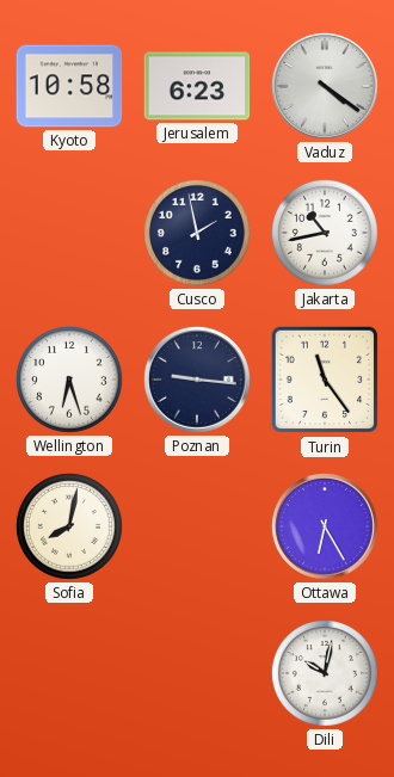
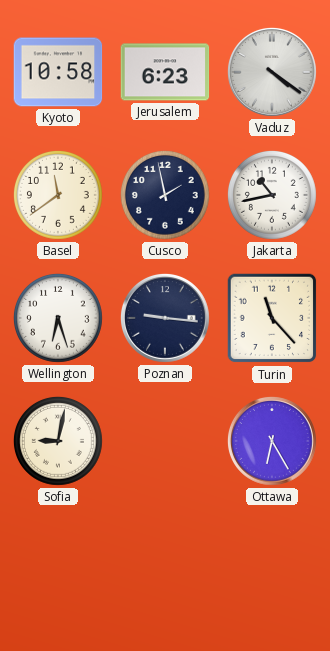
Basel: none -> 11:39
Turin: 11:24 -> 11:23
Sofia: 8:02 -> 9:02
Dili: 10:02 -> none
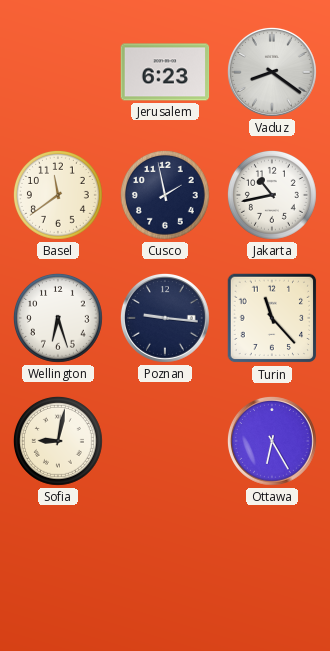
Kyoto: 10:58 -> none
Vaduz: 4:21 -> 8:21
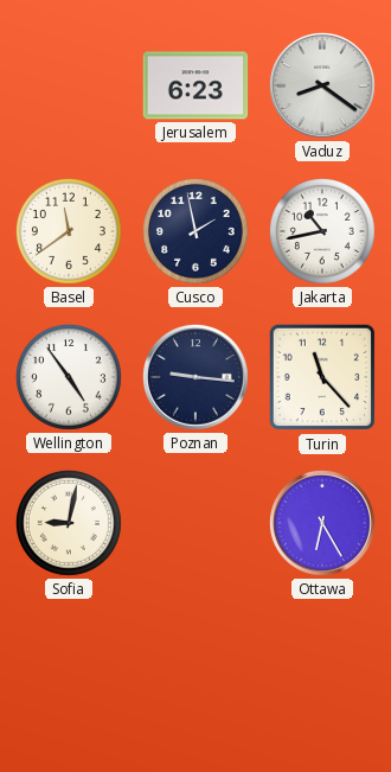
Wellington: 6:27 -> 4:54
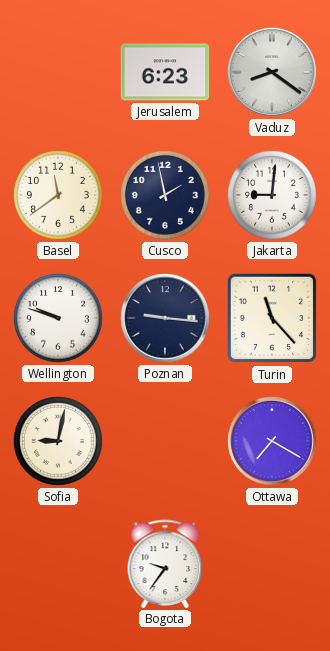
Jakarta: 10:43 -> 9:01
Wellington: 4:54 -> 9:48
Ottawa: 6:25 -> 7:20
Bogota: none -> 9:36
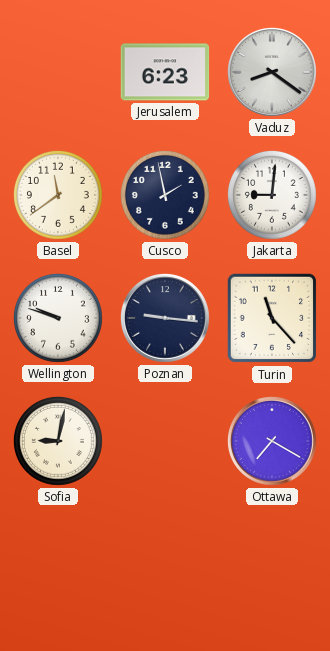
Bogota: 9:36 -> none
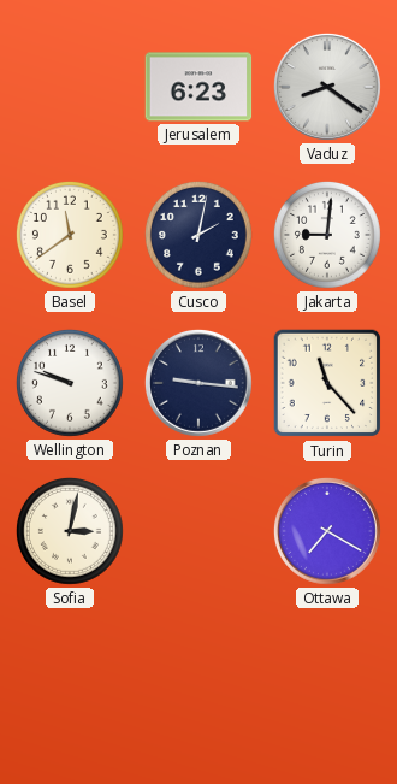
Cusco: 1:58 -> 2:02
Sofia: 9:02 -> 3:02
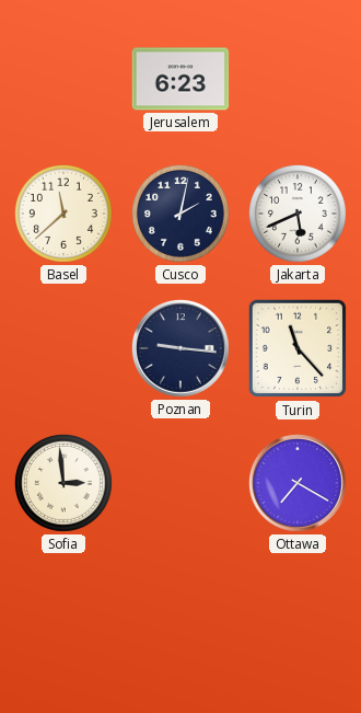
Vaduz: 8:21 -> none
Basel: 11:39 -> 11:38
Jakarta: 9:01 -> 5:41
Wellington: 9:48 -> none
Sofia: 3:02 -> 2:59
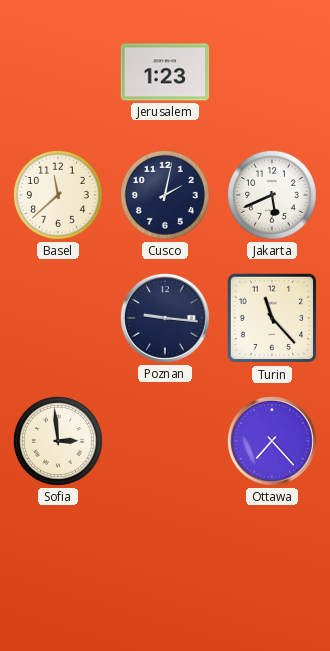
Jerusalem: 6:23 -> 1:23
Ottawa: 7:20 -> 7:23
